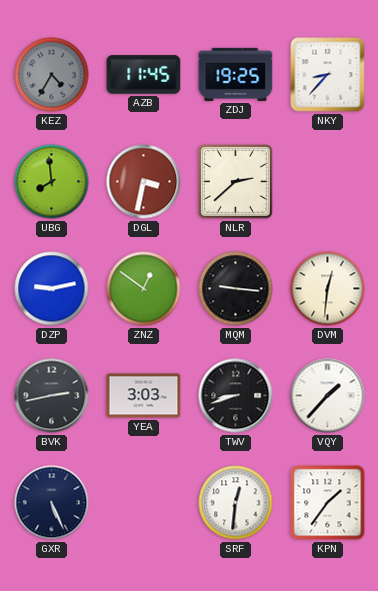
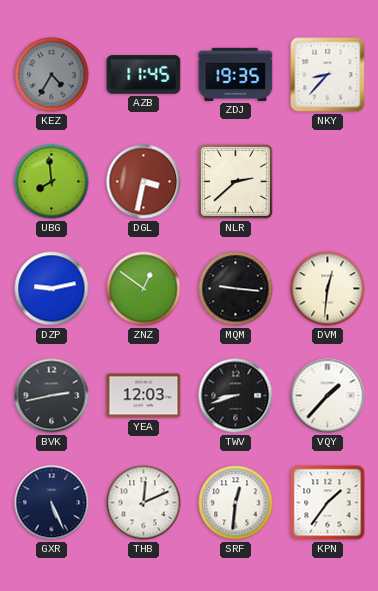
ZDJ: 19:25 -> 19:35
YEA: 3:03 -> 12:03
THB: none -> 12:11
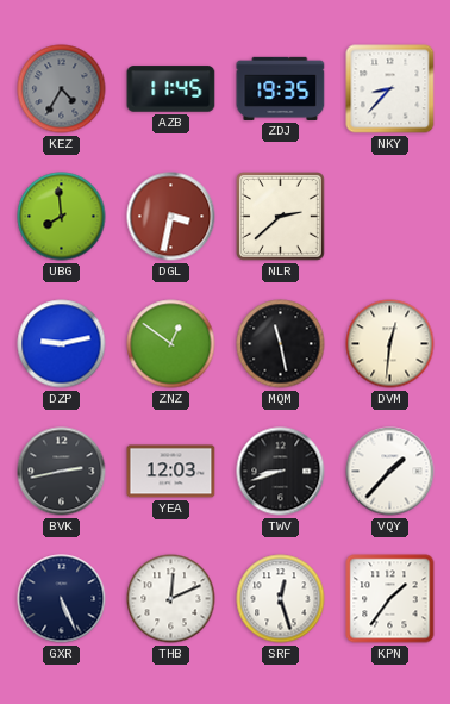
MQM: 9:16 -> 11:28
SRF: 12:31 -> 12:27
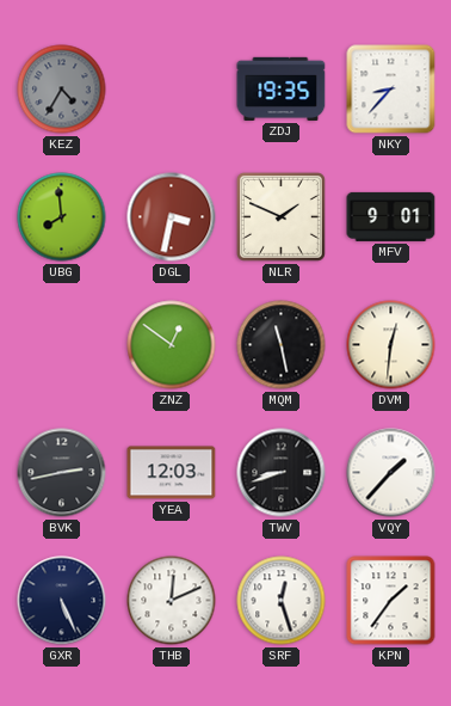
AZB: 11:45 -> none
NLR: 2:38 -> 1:49
MFV: none -> 9:01
DZP: 9:13 -> none
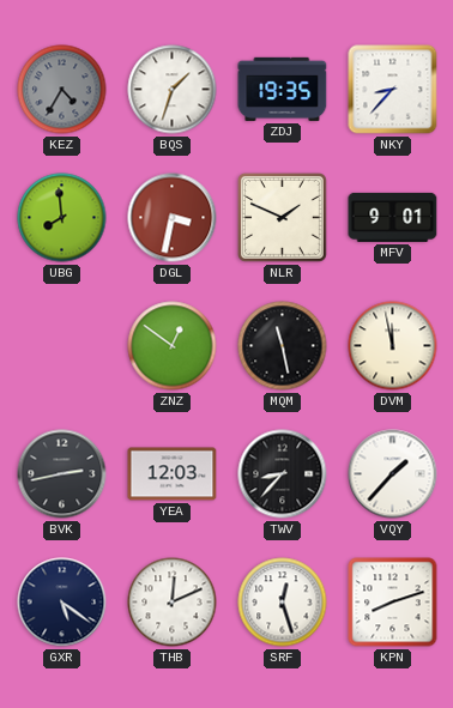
BQS: none -> 1:33
DVM: 12:31 -> 11:58
TWV: 8:42 -> 8:37
GXR: 5:26 -> 5:21
KPN: 1:36 -> 8:12
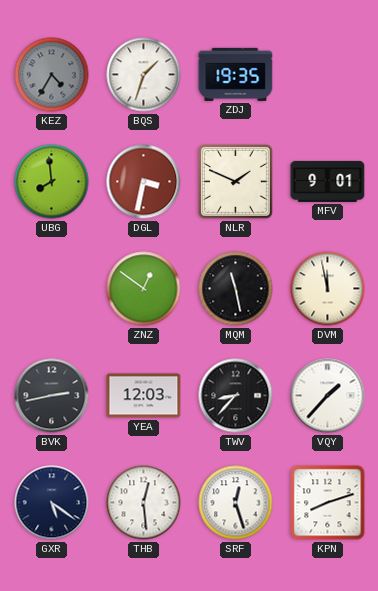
NKY: 8:37 -> none
THB: 12:11 -> 12:29
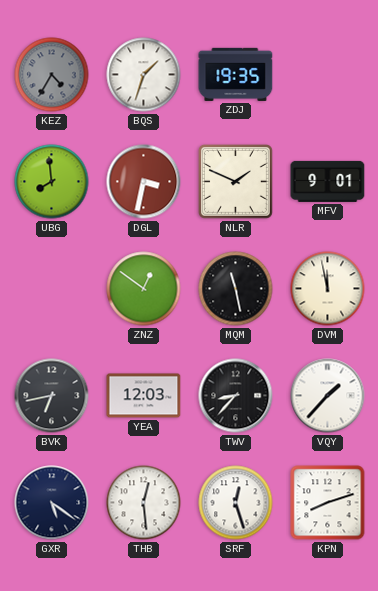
BVK: 2:43 -> 6:43
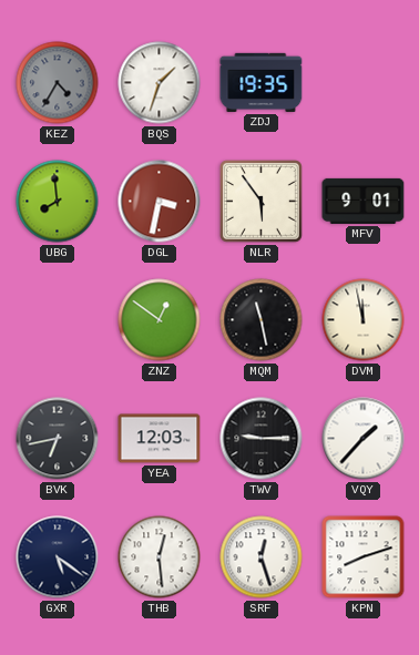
NLR: 1:49 -> 5:54
TWV: 8:37 -> 9:15
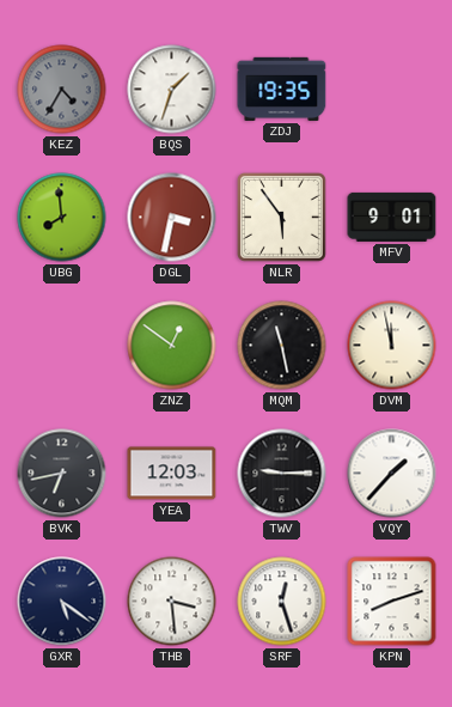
THB: 12:29 -> 3:29
